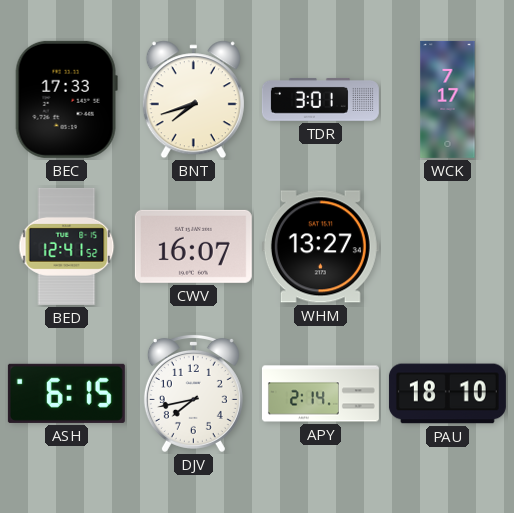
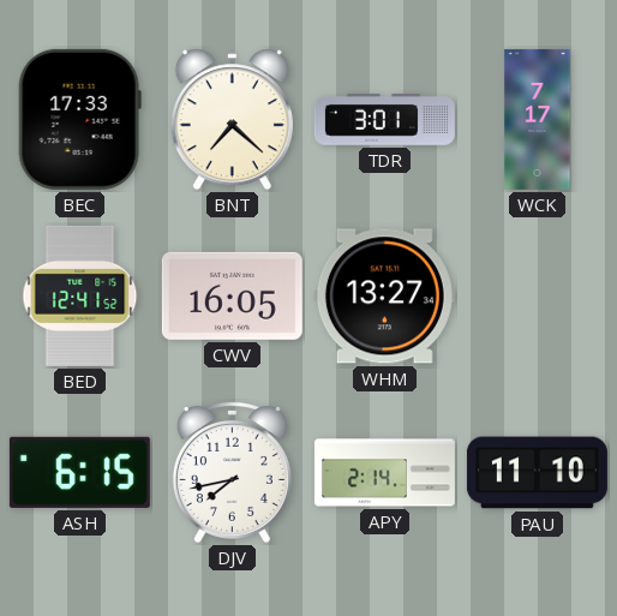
BNT: 7:42 -> 7:22
CWV: 16:07 -> 16:05
PAU: 18:10 -> 11:10
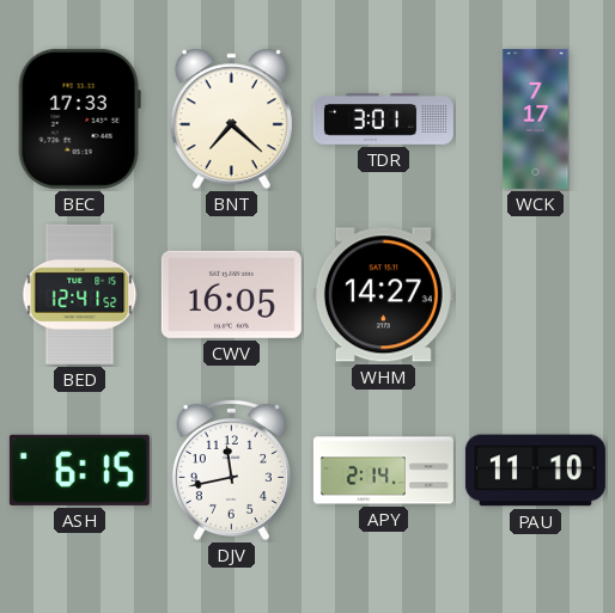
WHM: 13:27 -> 14:27
DJV: 7:43 -> 11:43
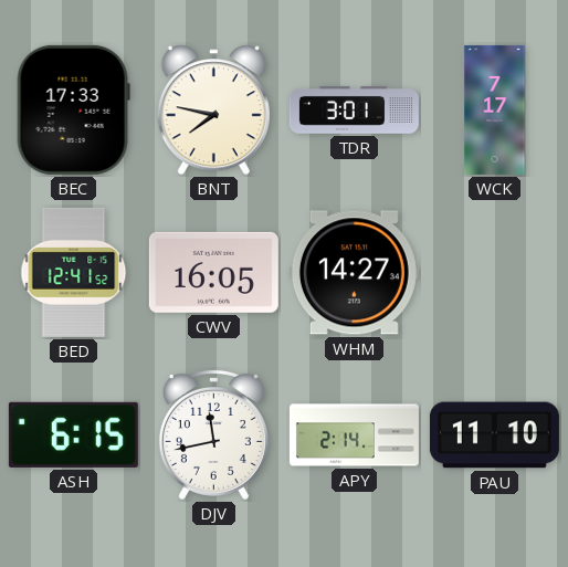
BNT: 7:22 -> 7:47
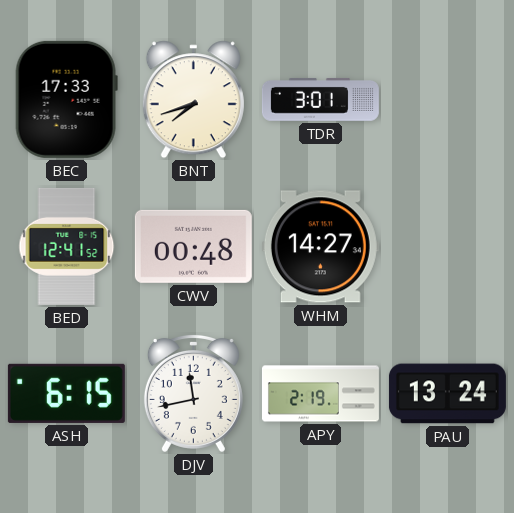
BNT: 7:47 -> 7:42
WCK: 7:17 -> none
CWV: 16:05 -> 00:48
APY: 2:14 -> 2:19
PAU: 11:10 -> 13:24
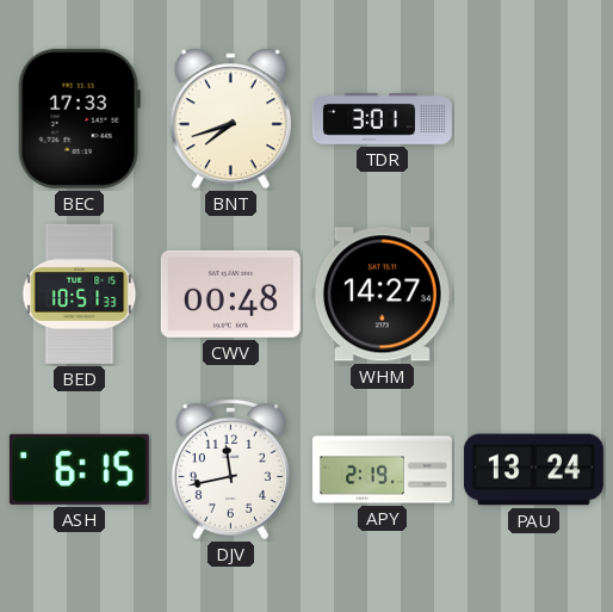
BED: 12:41 -> 10:51
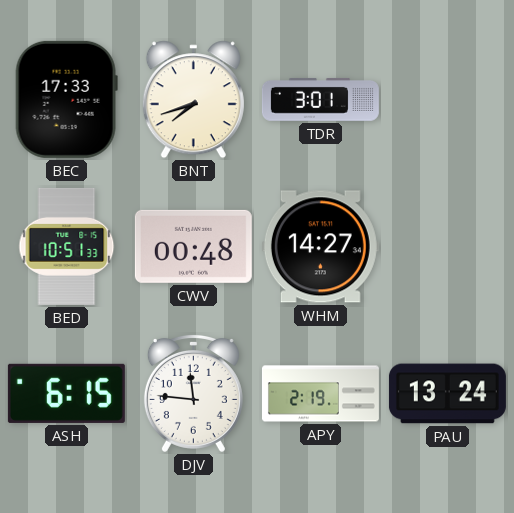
DJV: 11:43 -> 11:46
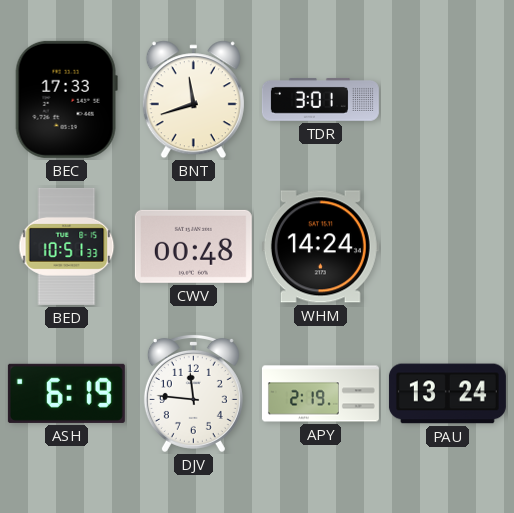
BNT: 7:42 -> 11:42
WHM: 14:27 -> 14:24
ASH: 6:15 -> 6:19
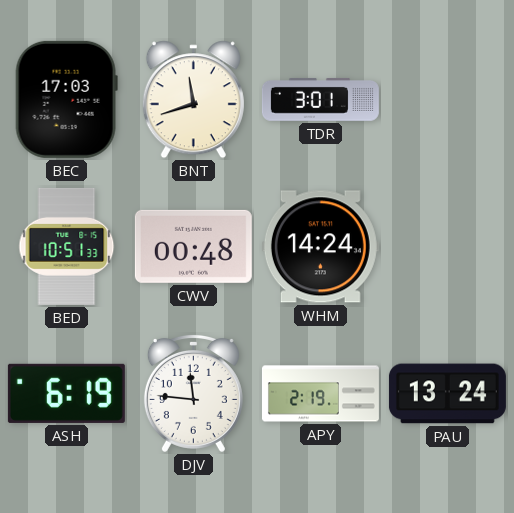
BEC: 17:33 -> 17:03
